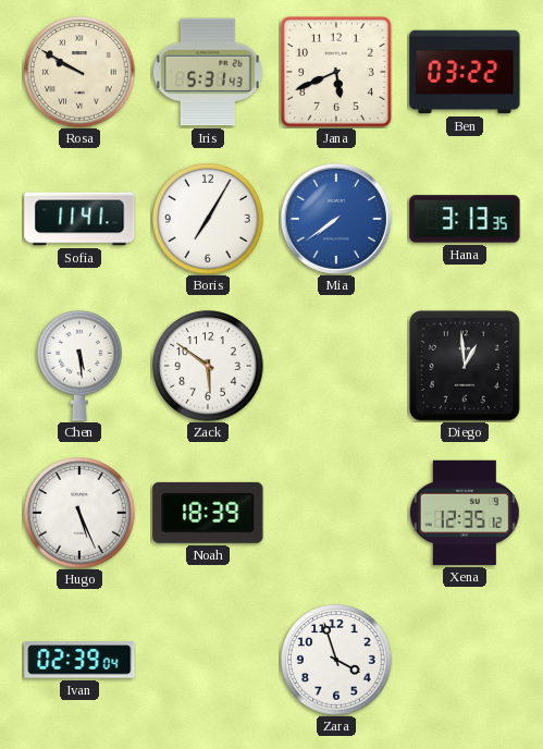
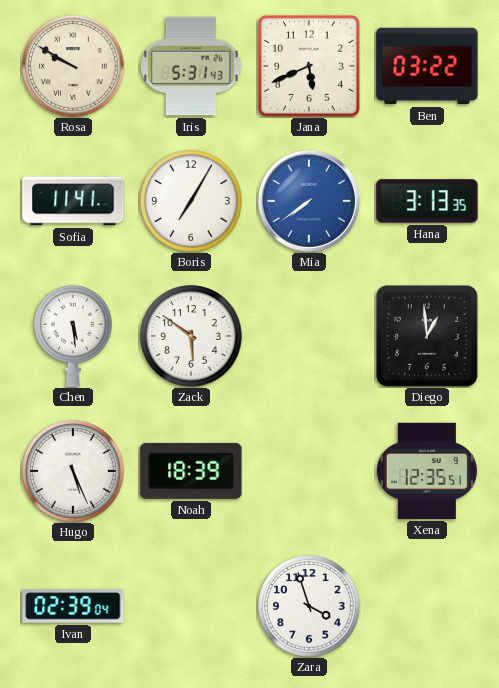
Xena: 12:35:12 -> 12:35:51
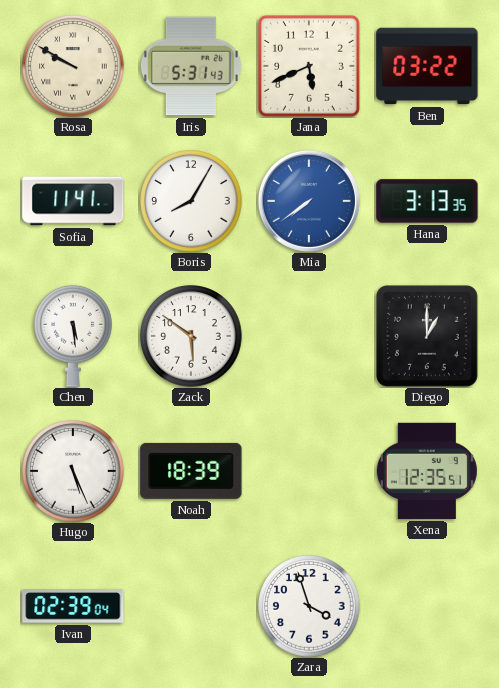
Boris: 7:05 -> 8:05
Diego: 12:59 -> 1:00
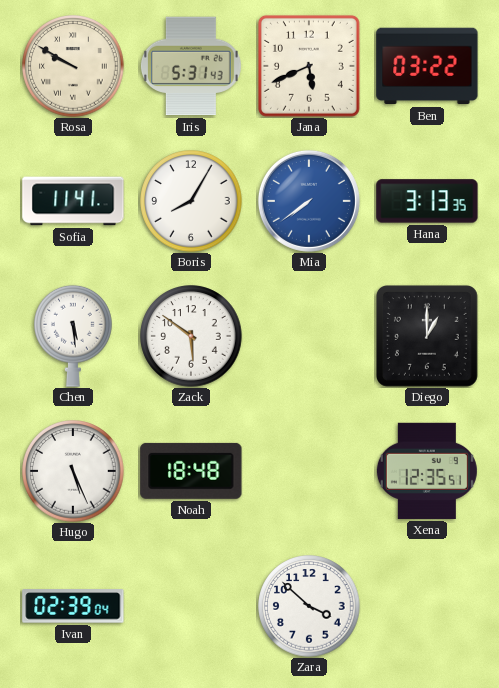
Noah: 18:39 -> 18:48
Zara: 3:57 -> 3:52
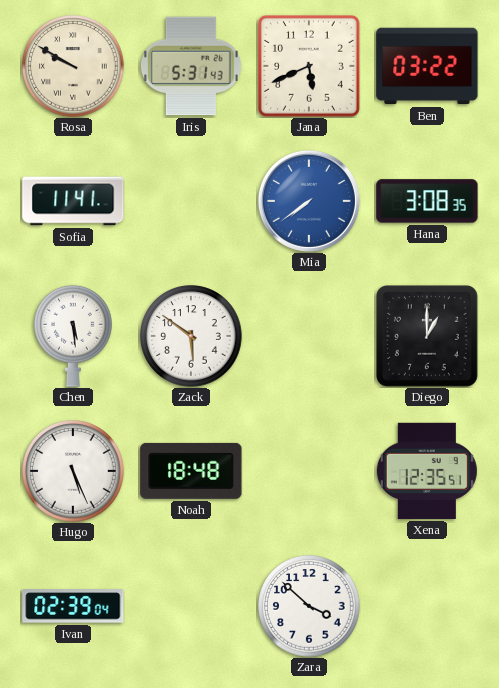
Boris: 8:05 -> none
Hana: 3:13 -> 3:08
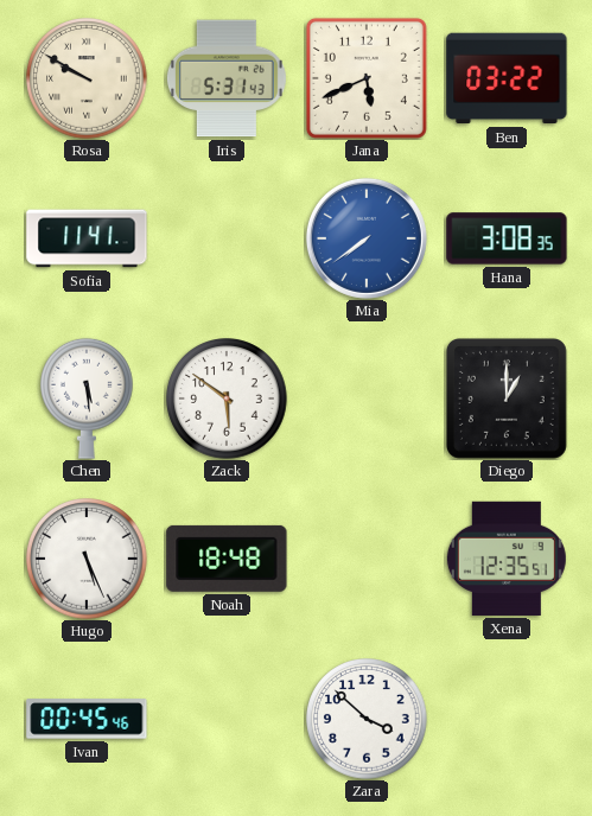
Ivan: 02:39 -> 00:45
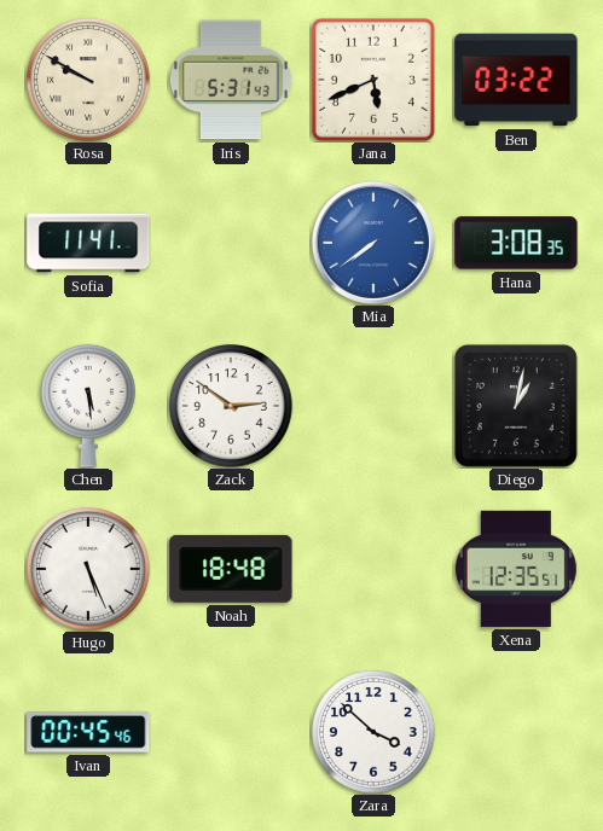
Zack: 5:51 -> 2:51
Diego: 1:00 -> 1:02
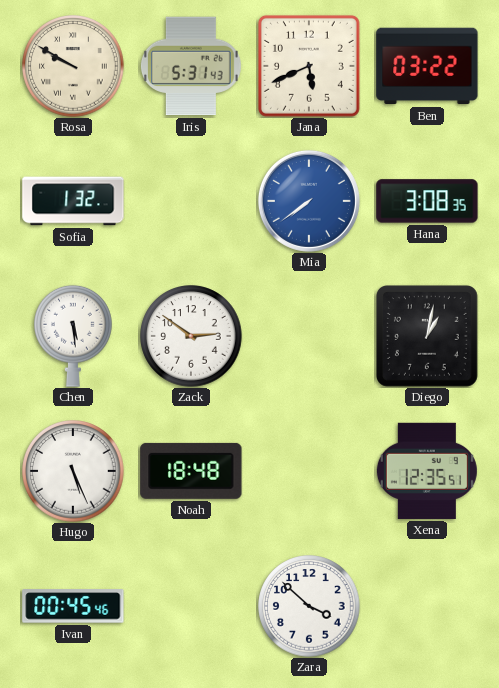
Sofia: 11:41 -> 1:32
